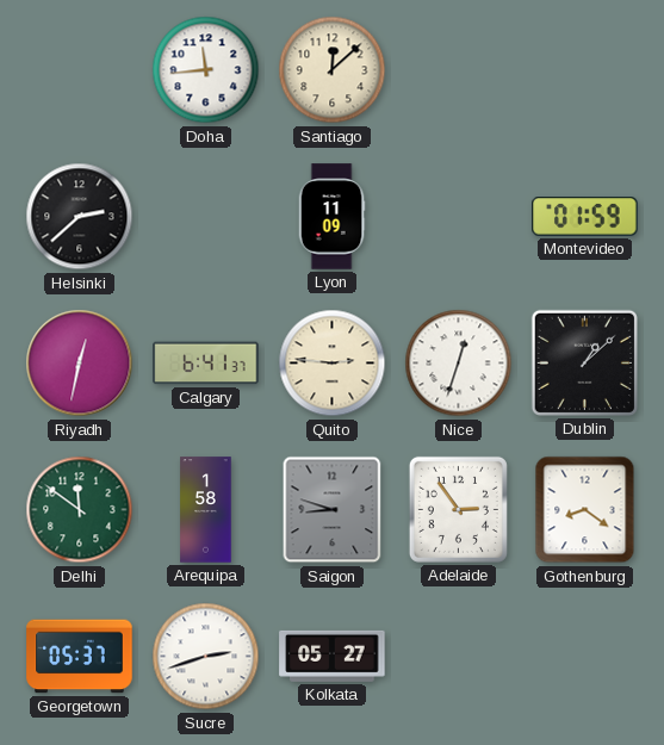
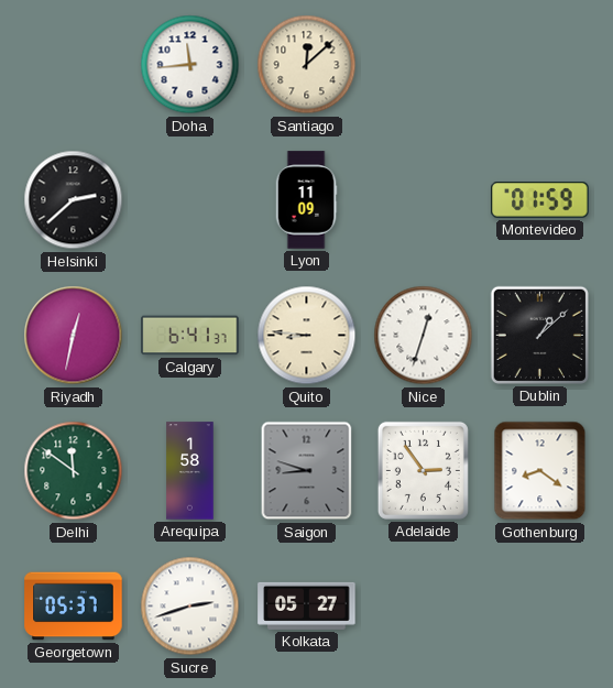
Quito: 2:46 -> 8:46
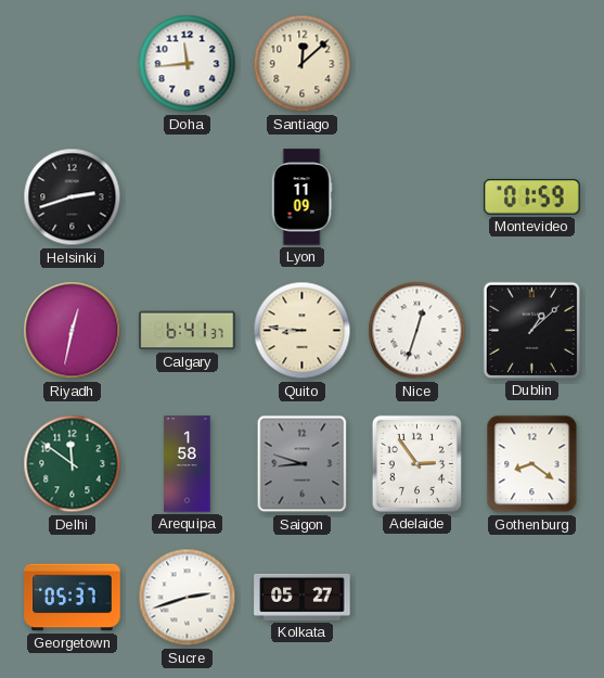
Helsinki: 2:38 -> 2:42
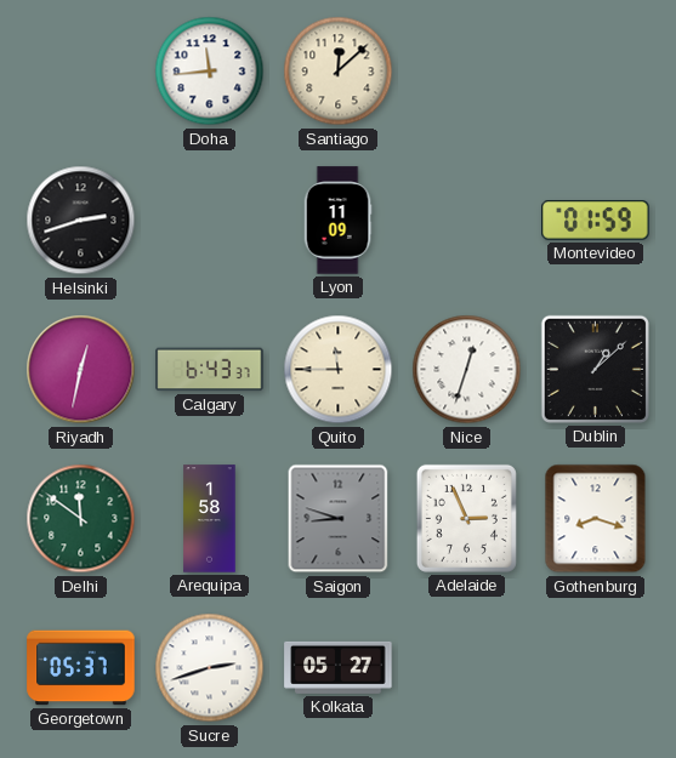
Calgary: 6:41 -> 6:43
Quito: 8:46 -> 11:45
Adelaide: 2:54 -> 2:56
Gothenburg: 8:21 -> 8:18
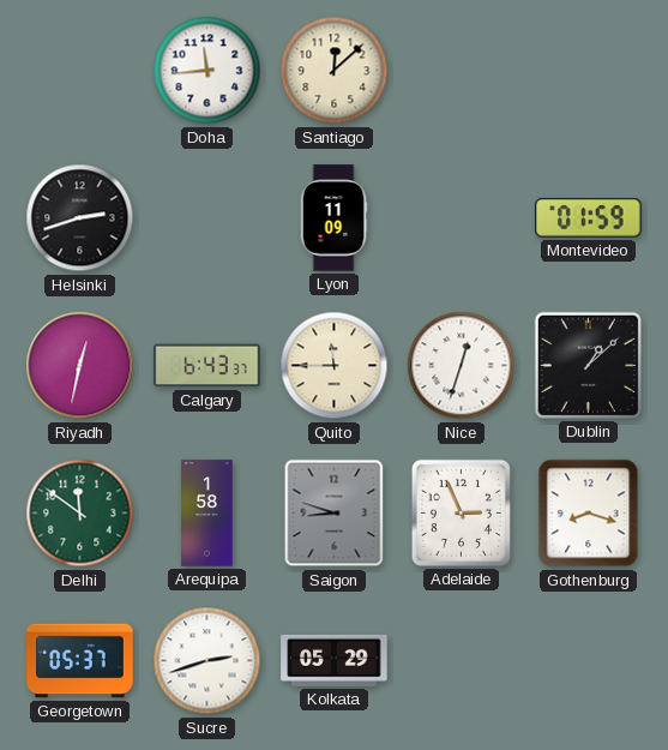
Kolkata: 05:27 -> 05:29
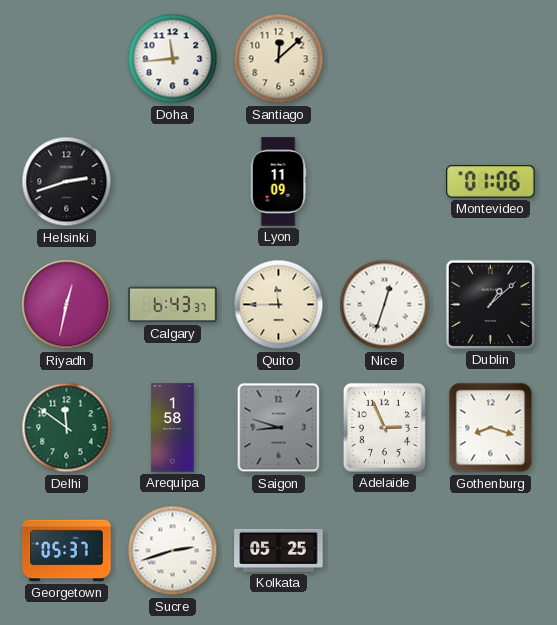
Montevideo: 01:59 -> 01:06
Kolkata: 05:29 -> 05:25
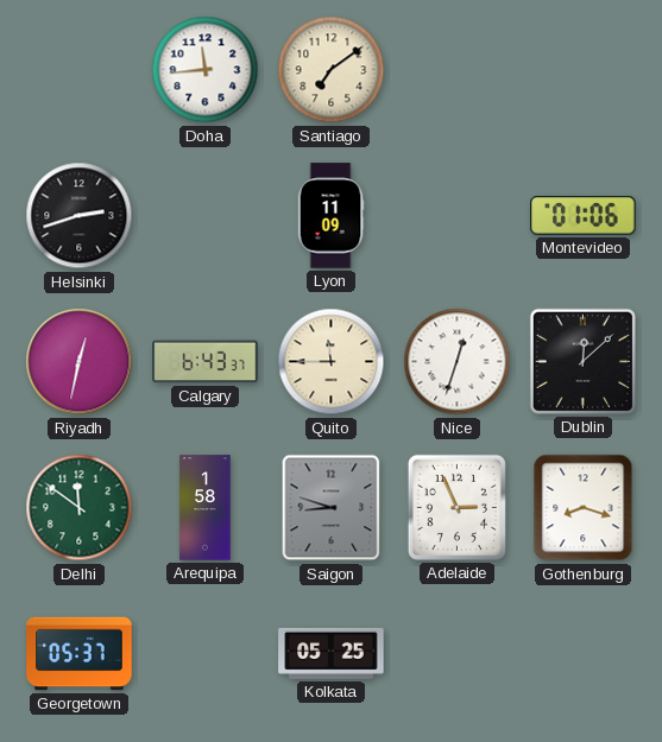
Santiago: 12:08 -> 7:09
Dublin: 1:08 -> 12:08
Sucre: 2:42 -> none
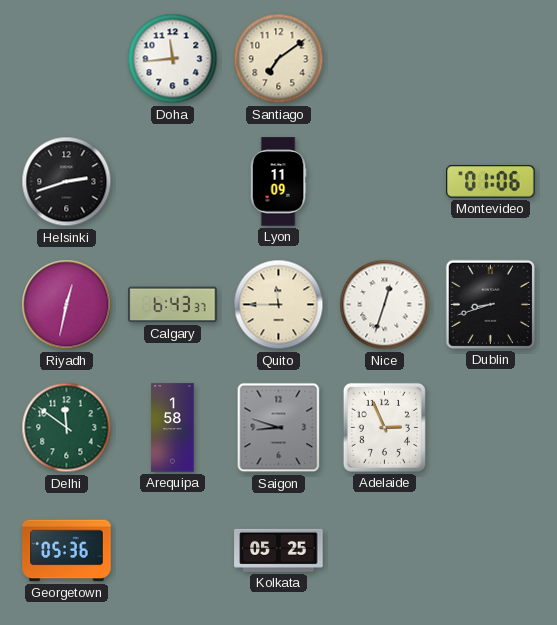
Dublin: 12:08 -> 8:42
Gothenburg: 8:18 -> none
Georgetown: 05:37 -> 05:36
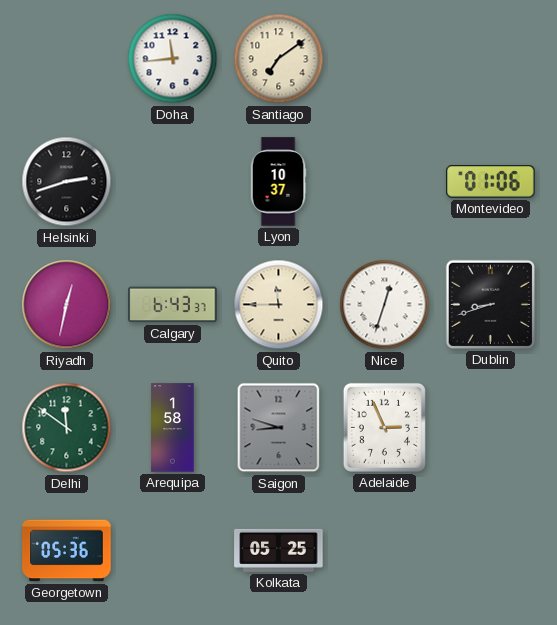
Lyon: 11:09 -> 10:37
